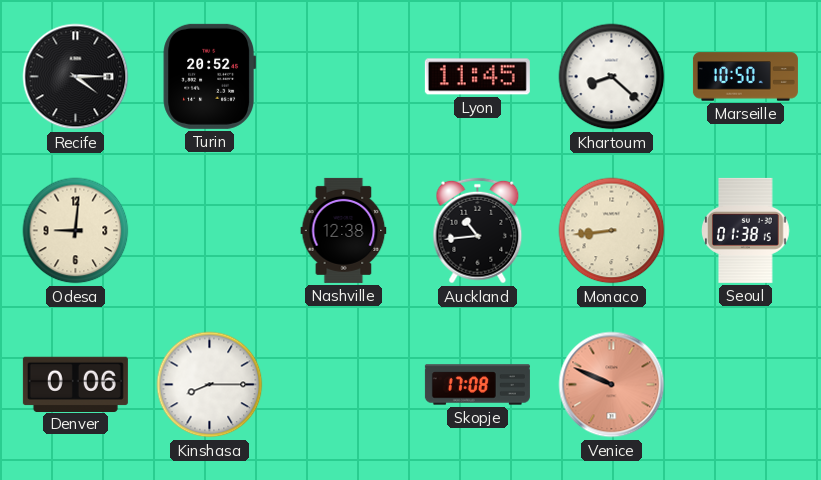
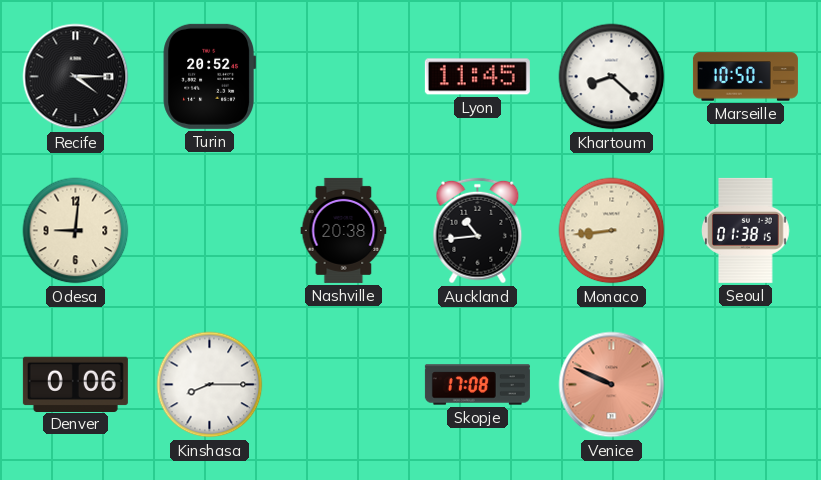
Nashville: 12:38 -> 20:38
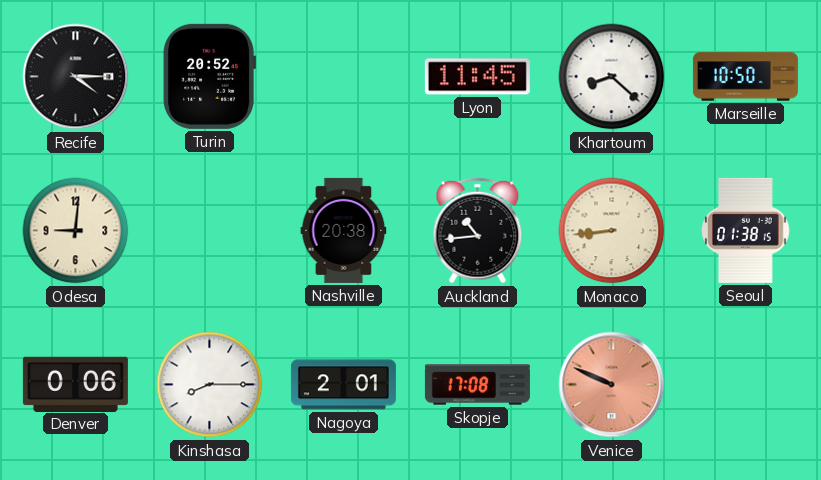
Nagoya: none -> 2:01
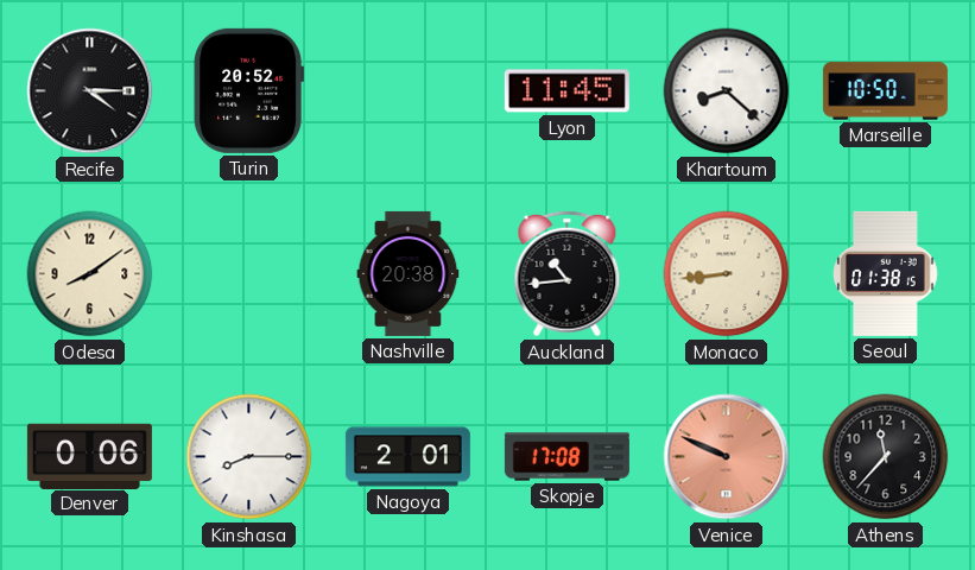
Odesa: 9:01 -> 8:09
Athens: none -> 11:37
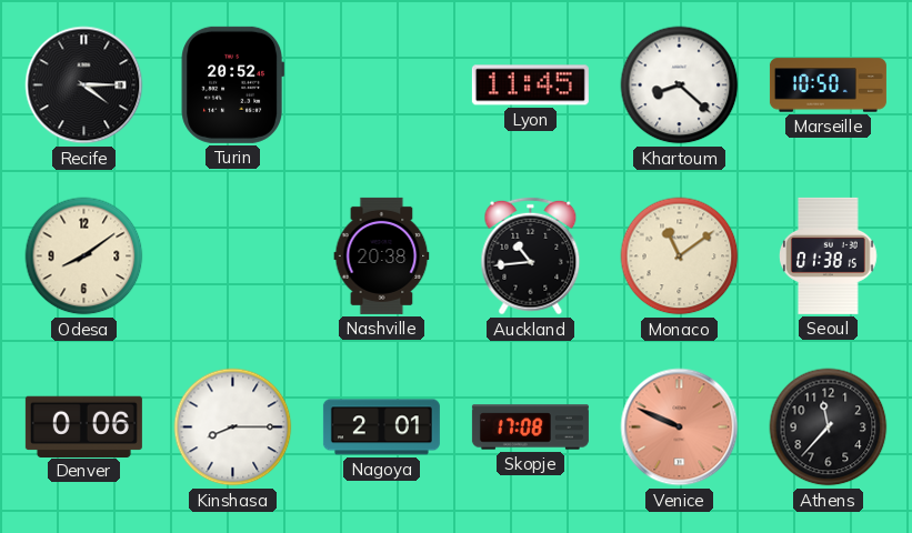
Monaco: 8:44 -> 11:09
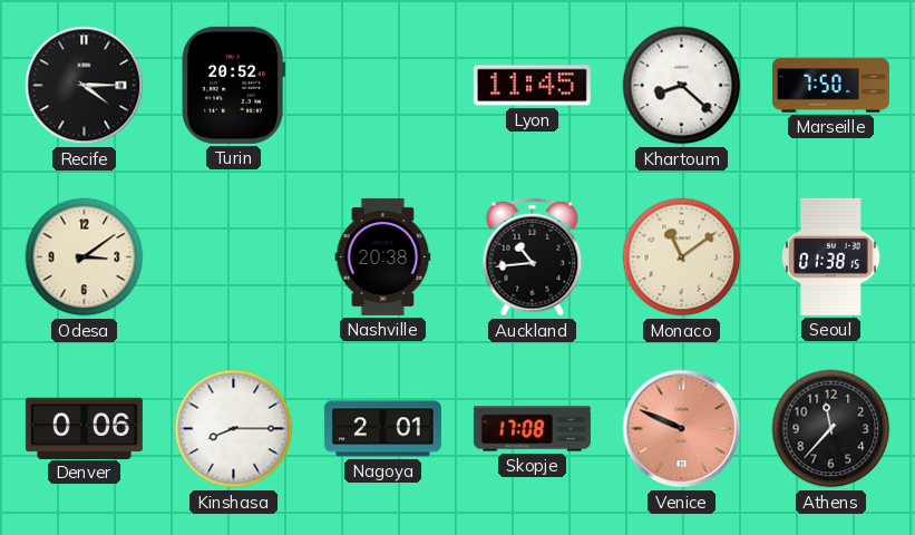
Marseille: 10:50 -> 7:50
Odesa: 8:09 -> 3:09
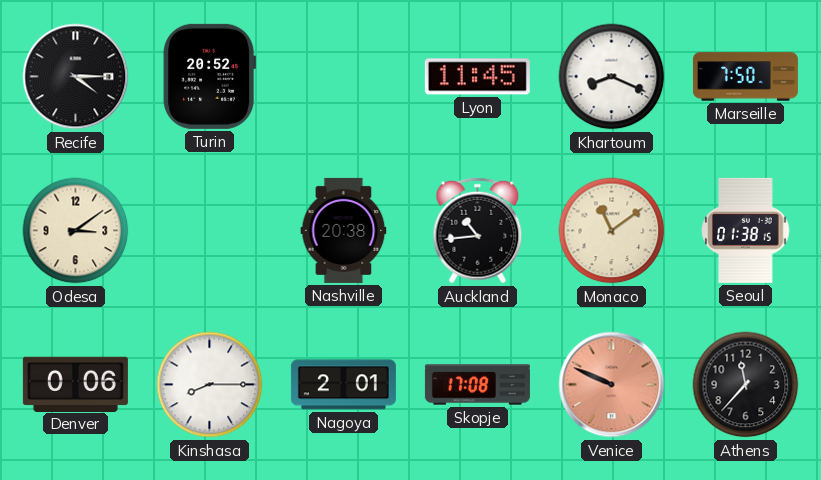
Khartoum: 8:22 -> 8:19
